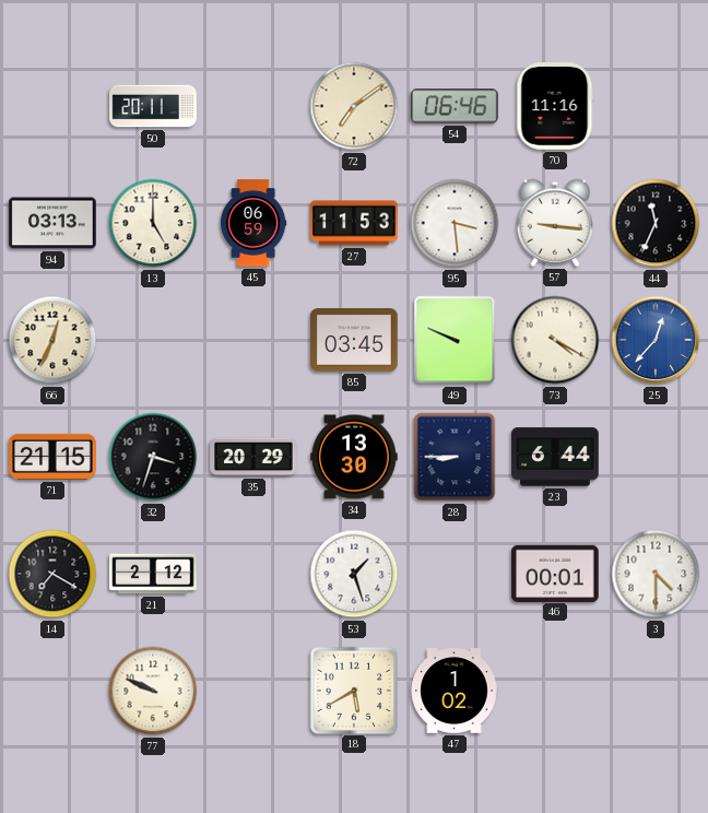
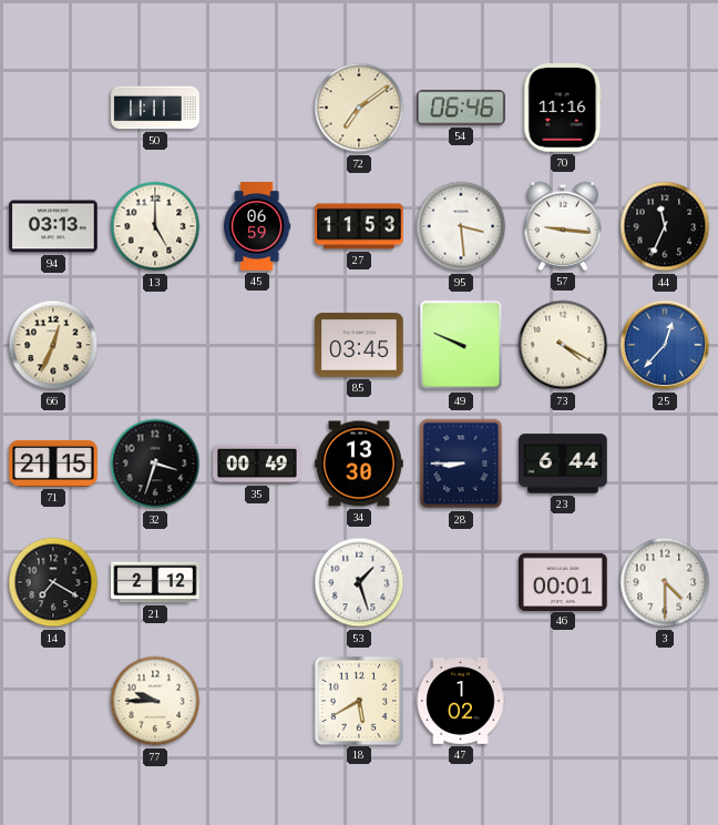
50: 20:11 -> 11:11
35: 20:29 -> 00:49
77: 9:49 -> 9:45
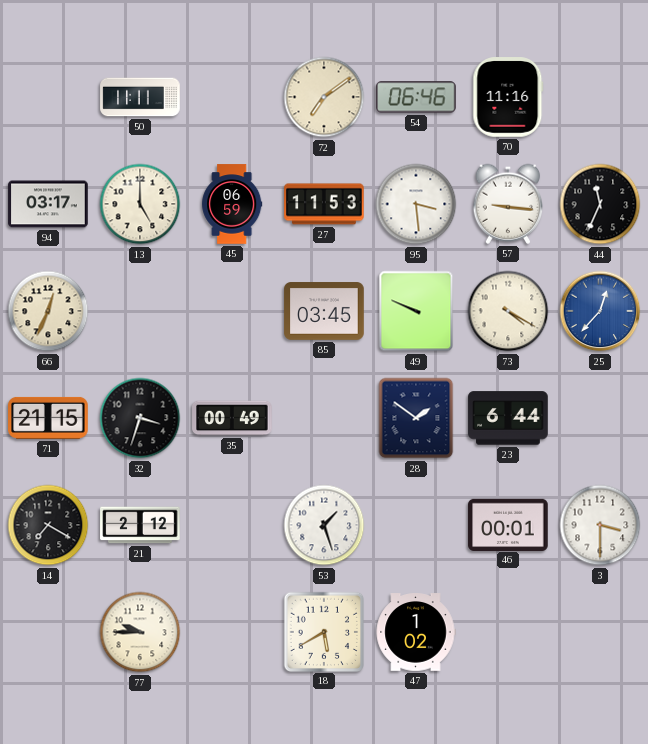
94: 03:13 -> 03:17
34: 13:30 -> none
28: 8:45 -> 1:51
3: 4:30 -> 3:30
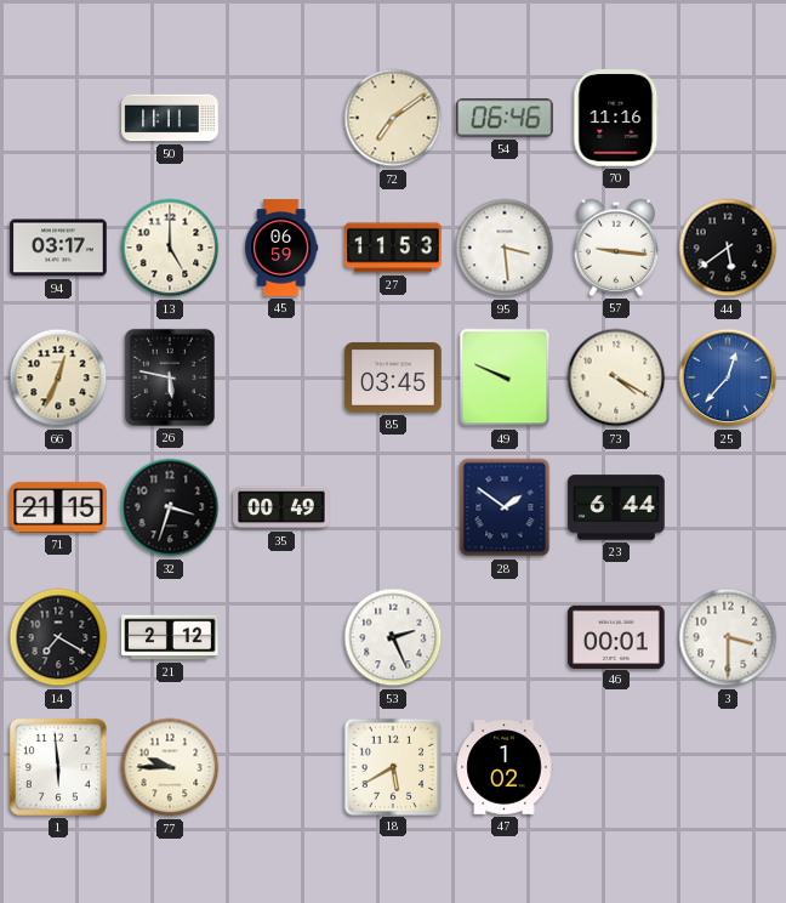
44: 11:34 -> 5:39
26: none -> 5:47
53: 1:27 -> 2:26
1: none -> 5:59
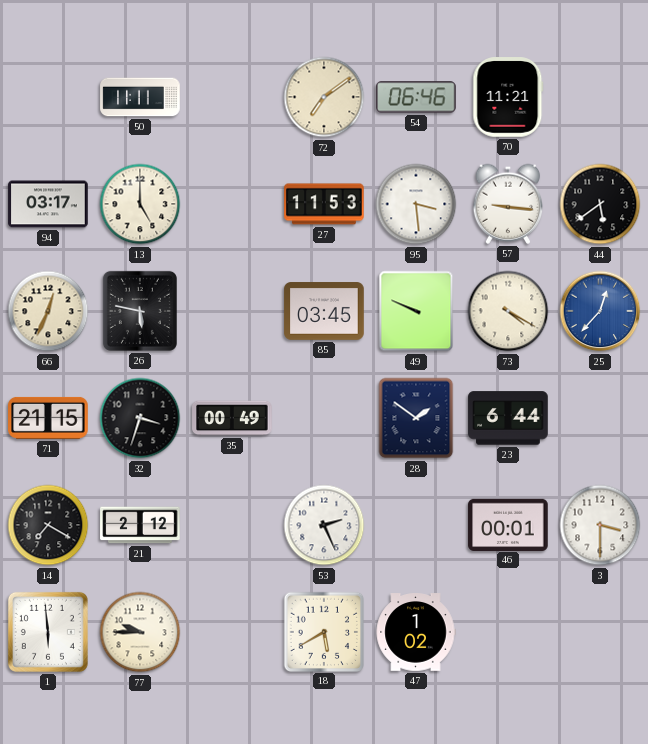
70: 11:16 -> 11:21
45: 06:59 -> none
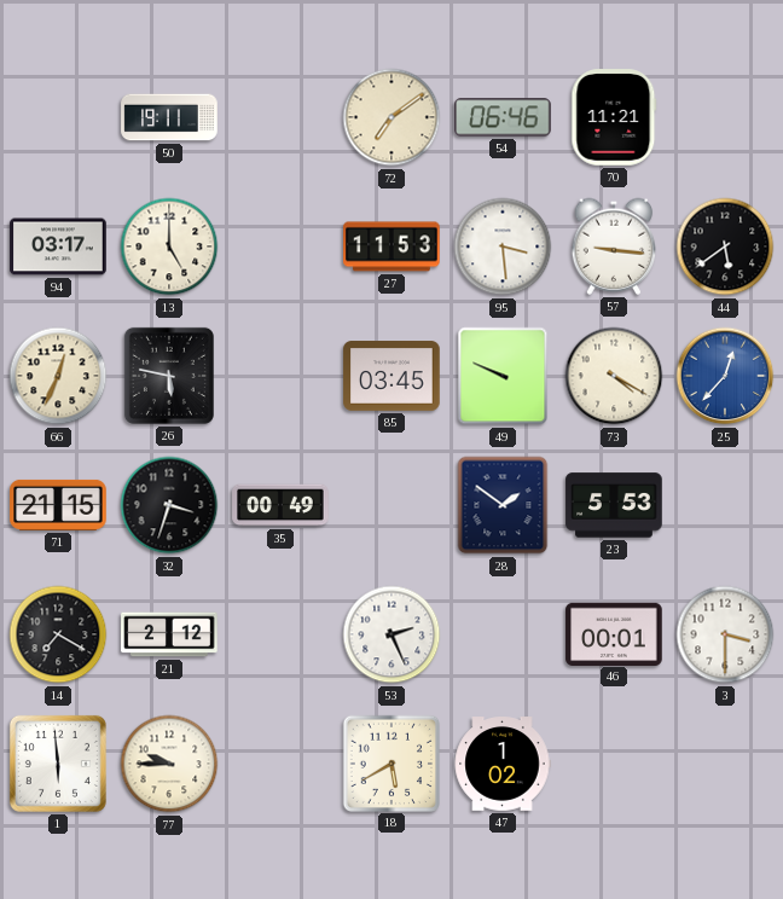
50: 11:11 -> 19:11
23: 6:44 -> 5:53
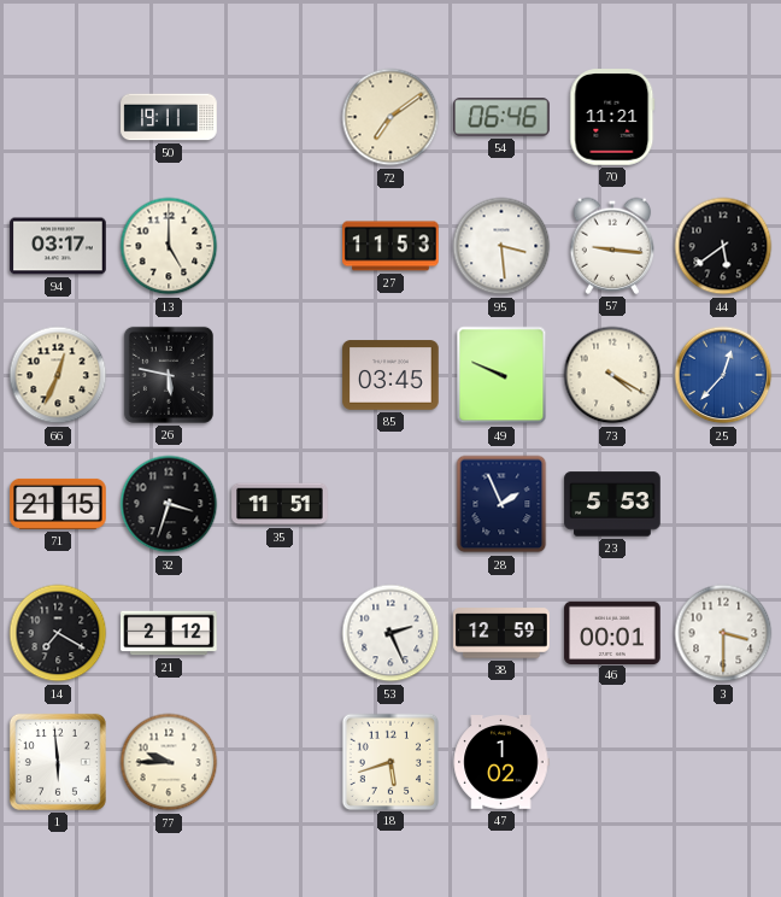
35: 00:49 -> 11:51
28: 1:51 -> 1:56
38: none -> 12:59
18: 5:40 -> 5:42
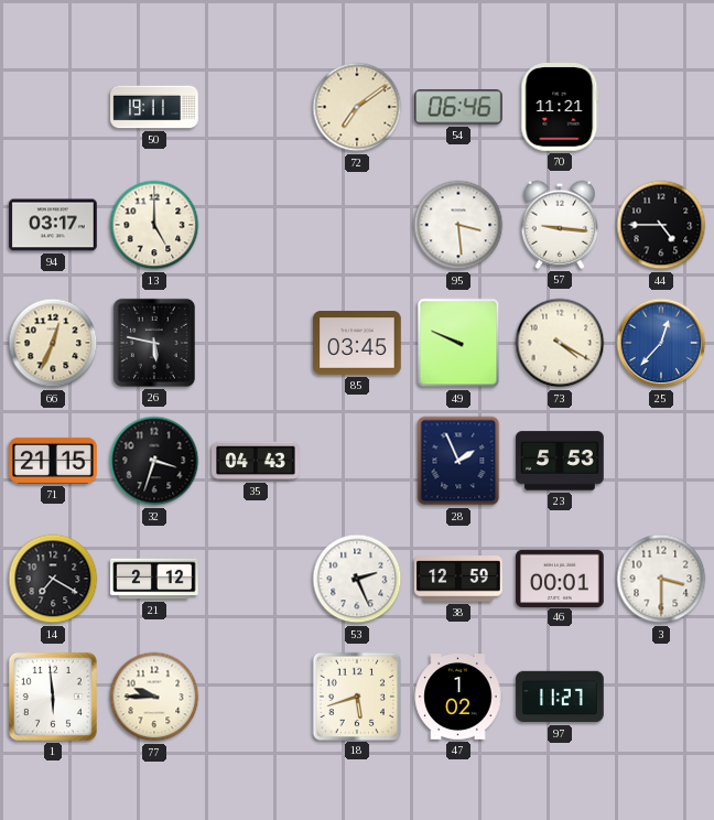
27: 11:53 -> none
44: 5:39 -> 4:45
35: 11:51 -> 04:43
97: none -> 11:27
